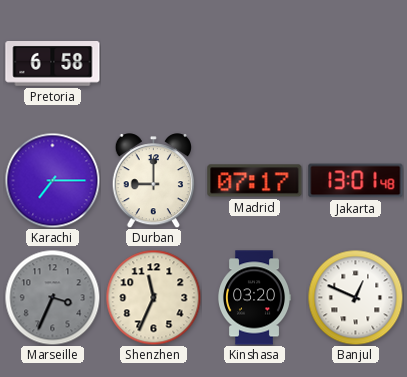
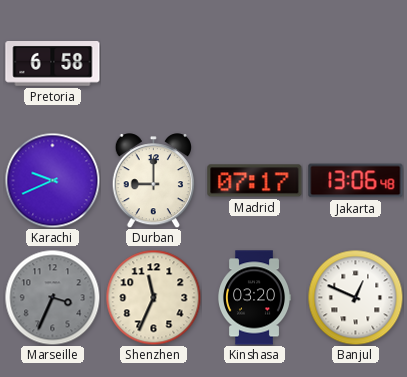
Karachi: 7:15 -> 9:41
Jakarta: 13:01 -> 13:06
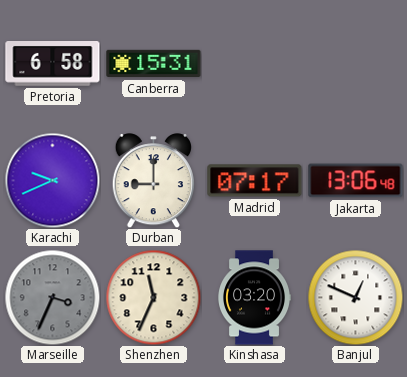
Canberra: none -> 15:31
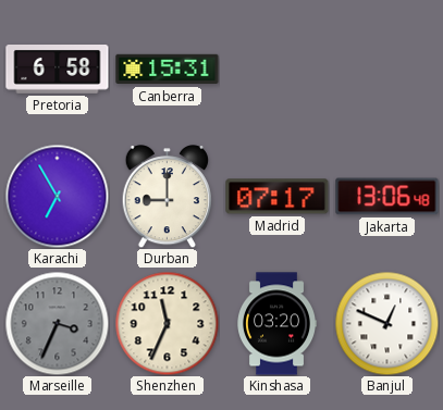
Karachi: 9:41 -> 6:55
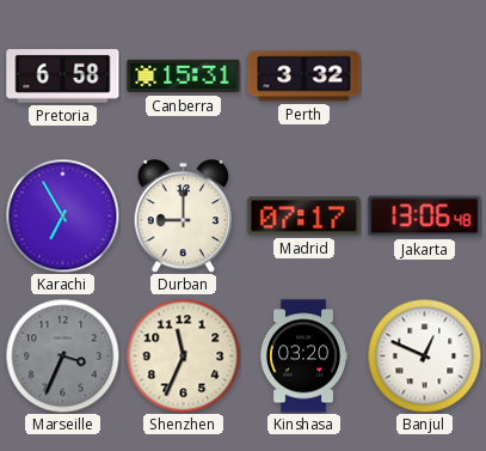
Perth: none -> 3:32
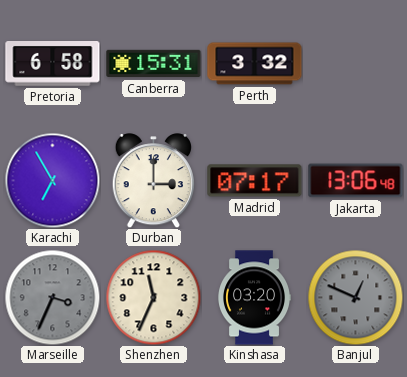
Durban: 9:00 -> 3:00
Banjul dial: white -> grey
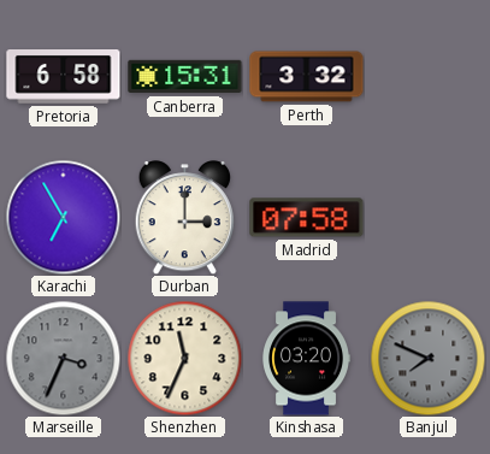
Madrid: 07:17 -> 07:58
Jakarta: 13:06 -> none
Banjul: 12:49 -> 7:49
